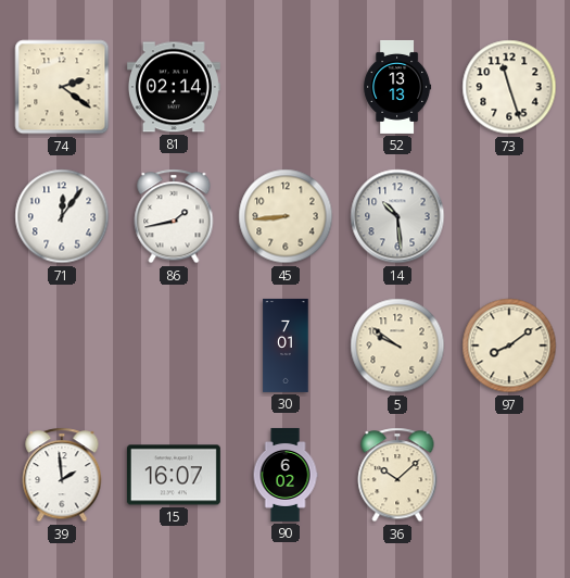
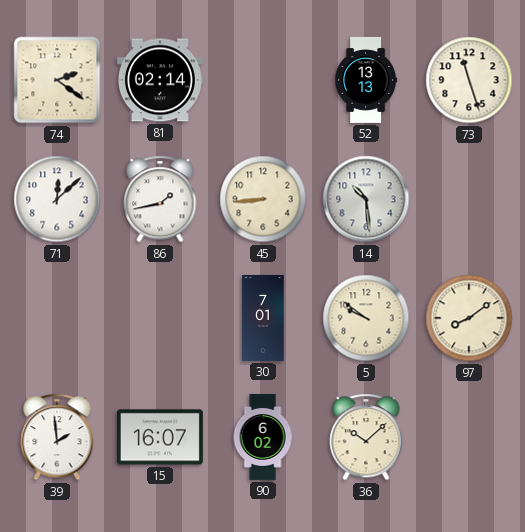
71: 12:06 -> 12:08
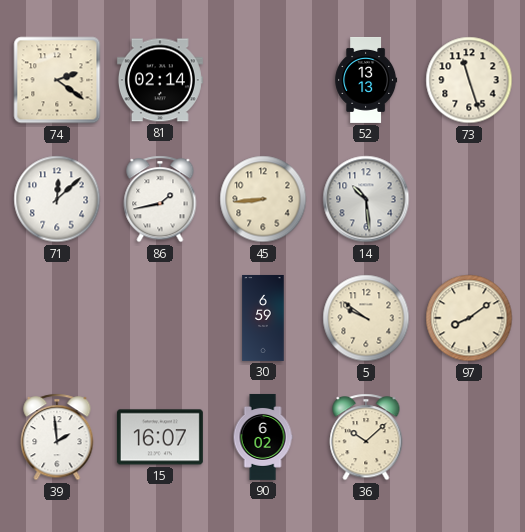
30: 7:01 -> 6:59
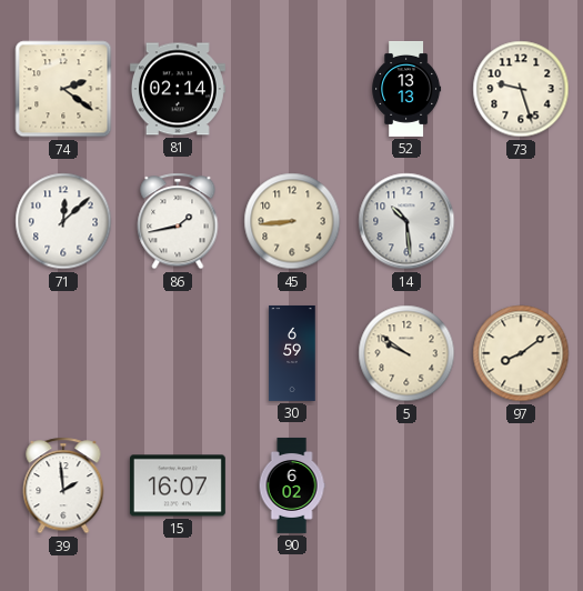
73: 11:27 -> 9:27
36: 10:08 -> none
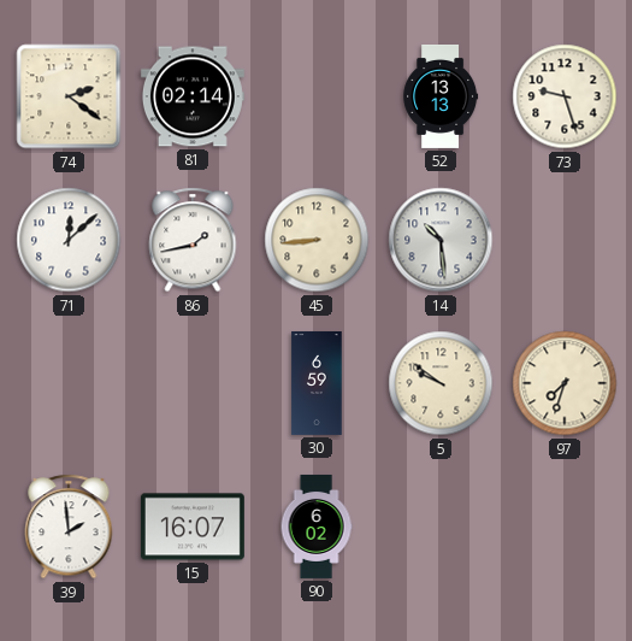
97: 8:09 -> 7:33
